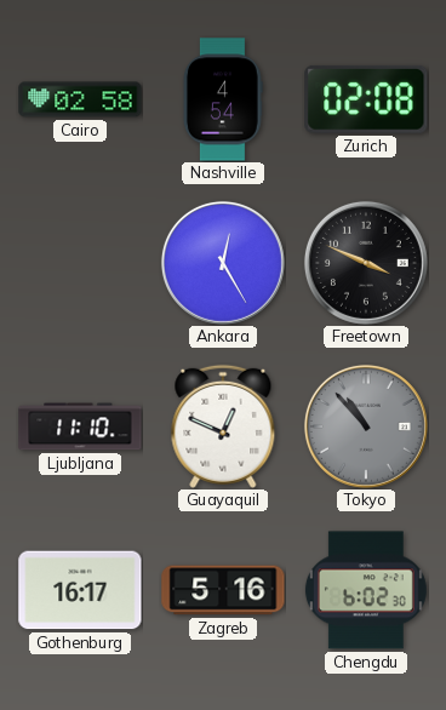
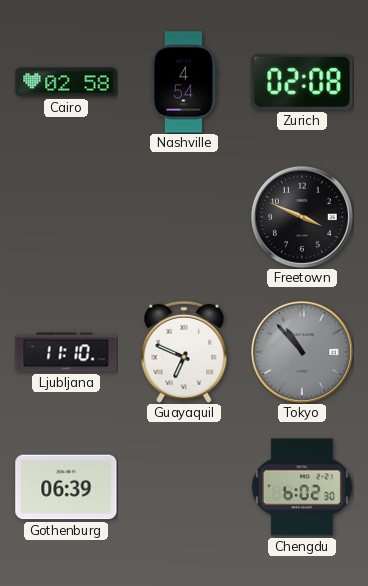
Ankara: 12:25 -> none
Guayaquil: 12:49 -> 6:49
Gothenburg: 16:17 -> 06:39
Zagreb: 5:16 -> none
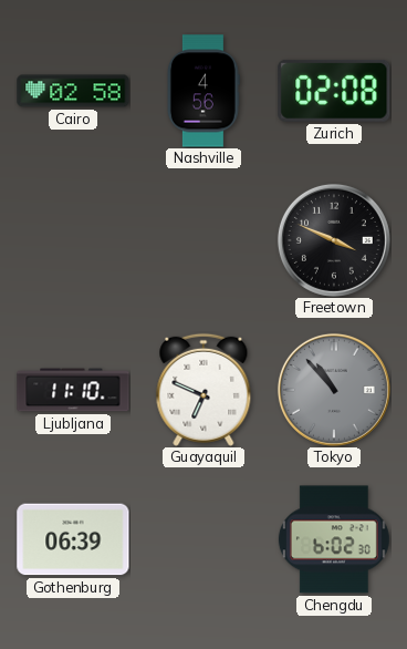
Nashville: 4:54 -> 4:56
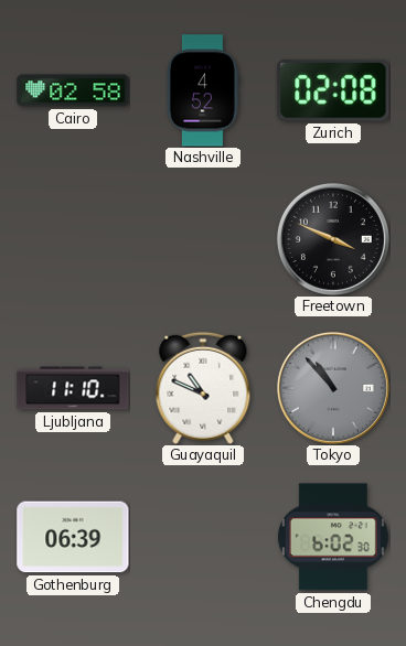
Nashville: 4:56 -> 4:52
Guayaquil: 6:49 -> 10:49
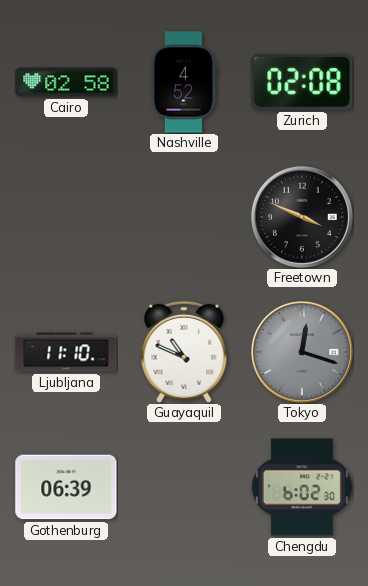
Tokyo: 10:53 -> 12:18
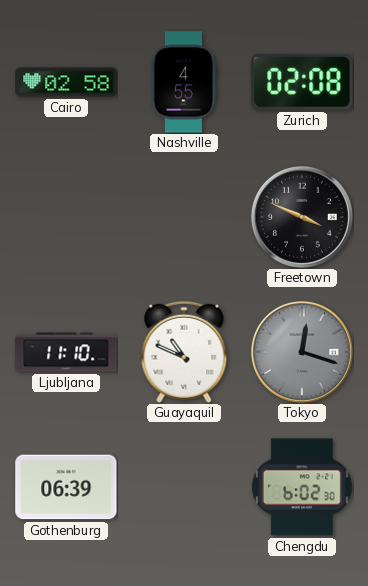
Nashville: 4:52 -> 4:55
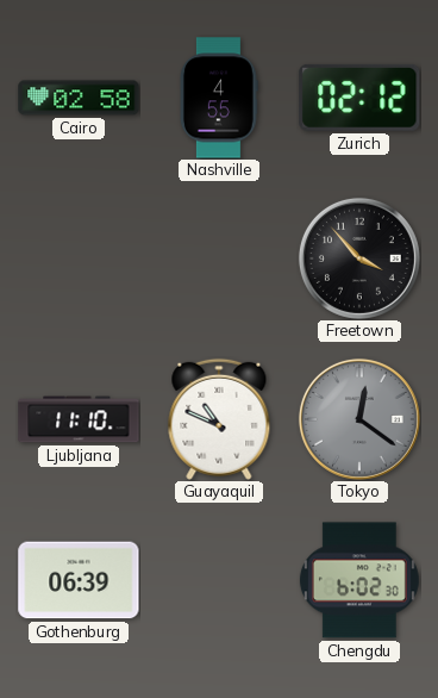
Zurich: 02:08 -> 02:12
Freetown: 3:49 -> 3:53
Tokyo: 12:18 -> 12:21
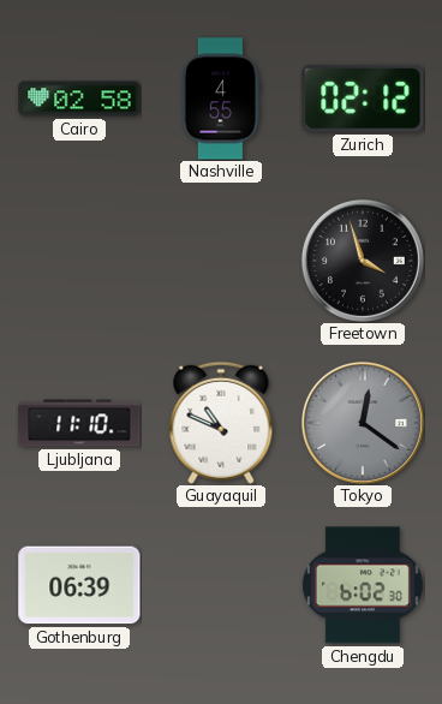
Freetown: 3:53 -> 3:57
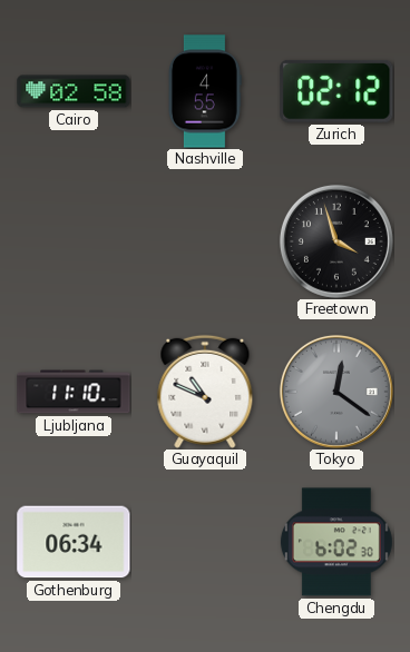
Gothenburg: 06:39 -> 06:34
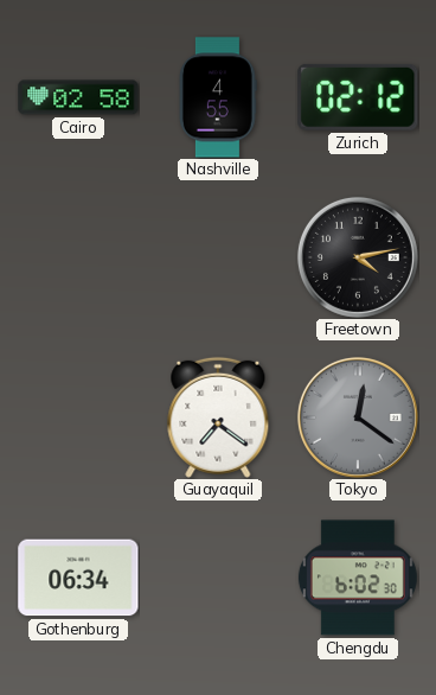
Freetown: 3:57 -> 4:13
Ljubljana: 11:10 -> none
Guayaquil: 10:49 -> 7:21
